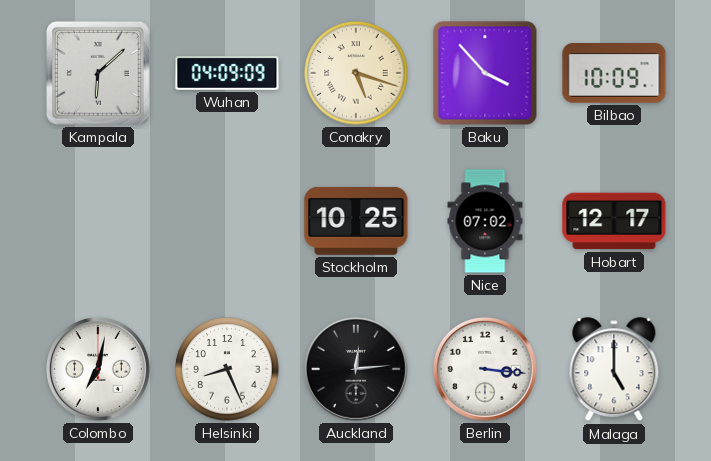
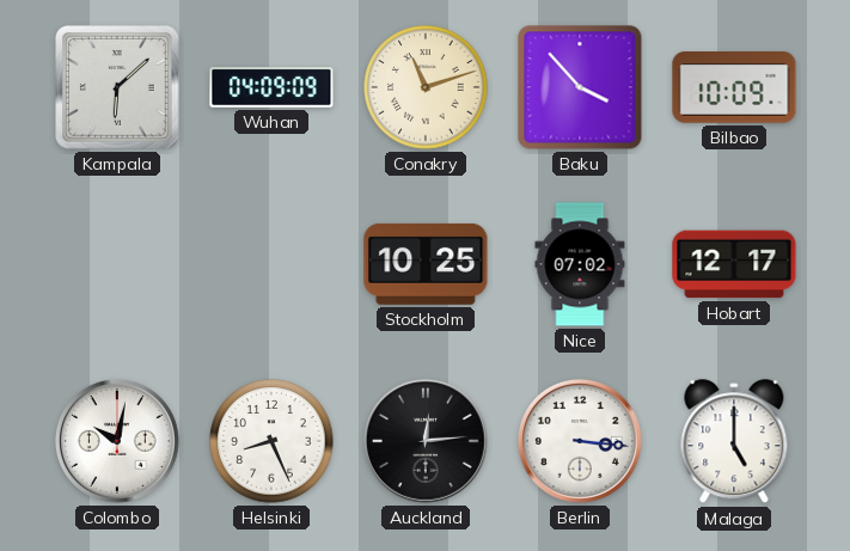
Conakry: 5:18 -> 11:12
Colombo: 7:02 -> 10:02
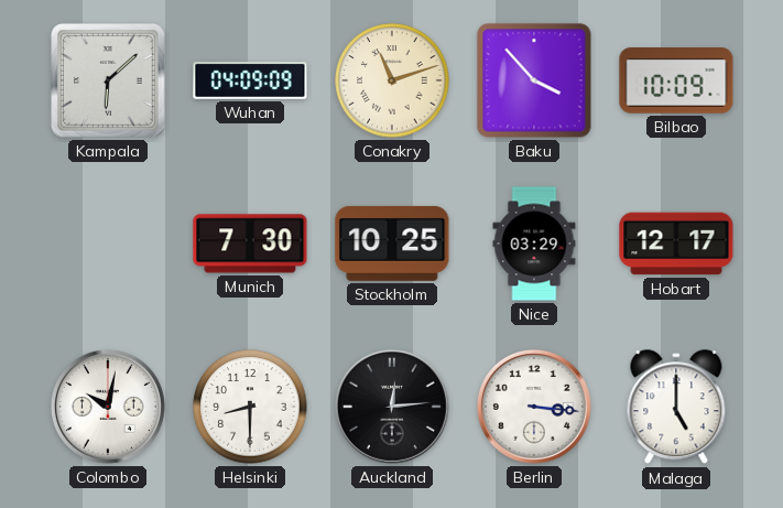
Munich: none -> 7:30
Nice: 07:02 -> 03:29
Helsinki: 8:26 -> 8:30
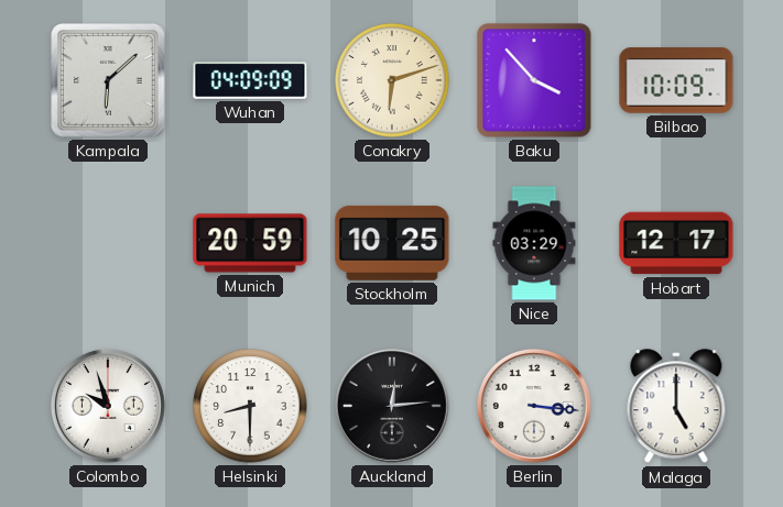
Conakry: 11:12 -> 6:12
Munich: 7:30 -> 20:59
Colombo: 10:02 -> 9:57
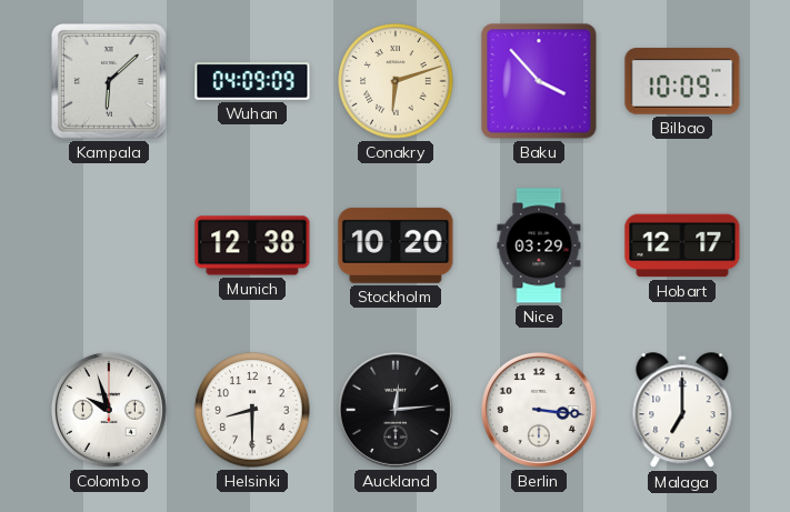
Munich: 20:59 -> 12:38
Stockholm: 10:25 -> 10:20
Malaga: 5:00 -> 7:00
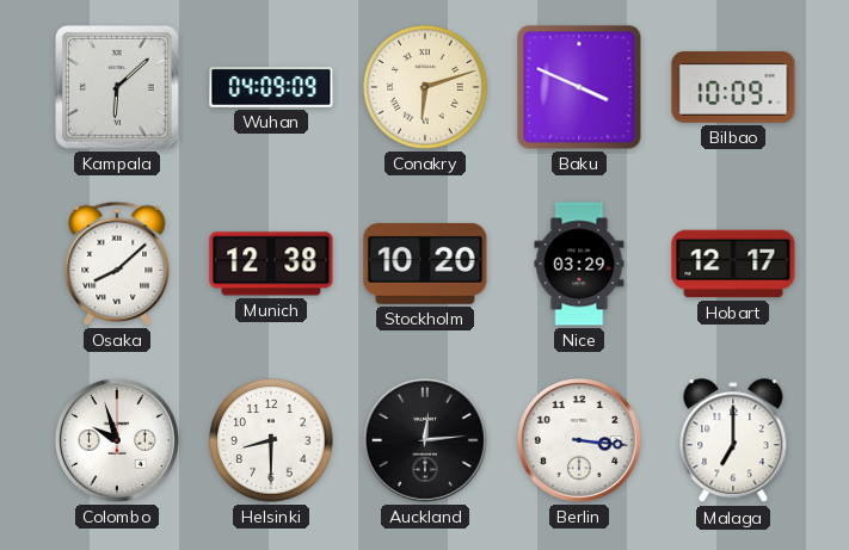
Baku: 3:53 -> 3:49
Osaka: none -> 8:08
